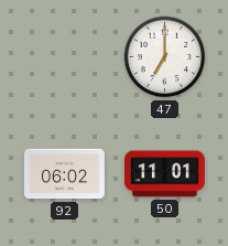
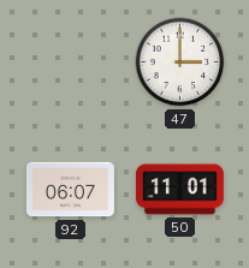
47: 7:00 -> 3:00
92: 06:02 -> 06:07
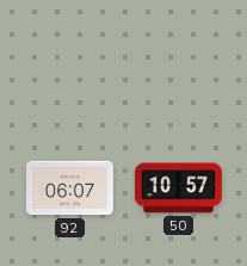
47: 3:00 -> none
50: 11:01 -> 10:57
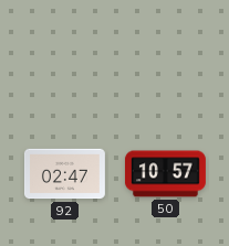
92: 06:07 -> 02:47
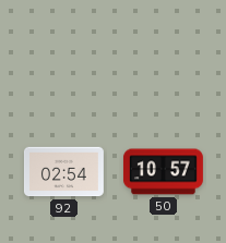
92: 02:47 -> 02:54
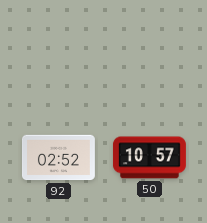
92: 02:54 -> 02:52
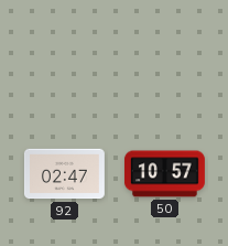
92: 02:52 -> 02:47
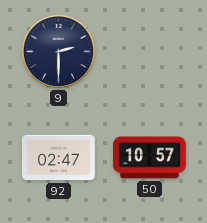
9: none -> 2:30
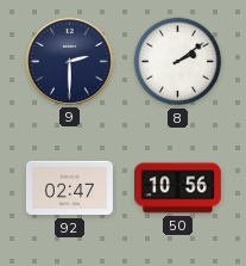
8: none -> 2:09
50: 10:57 -> 10:56
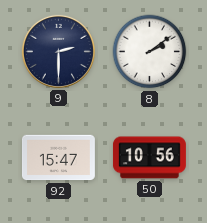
92: 02:47 -> 15:47
